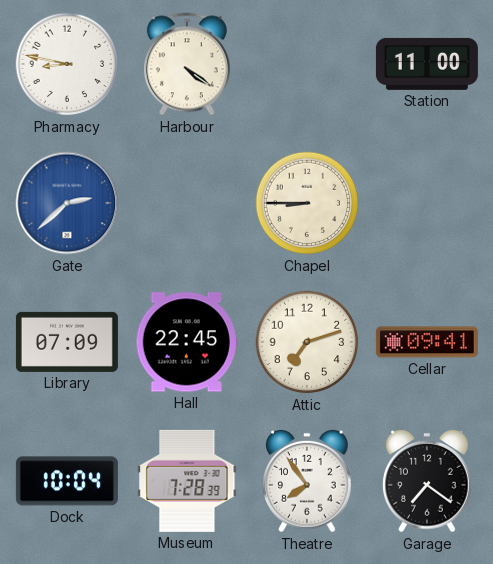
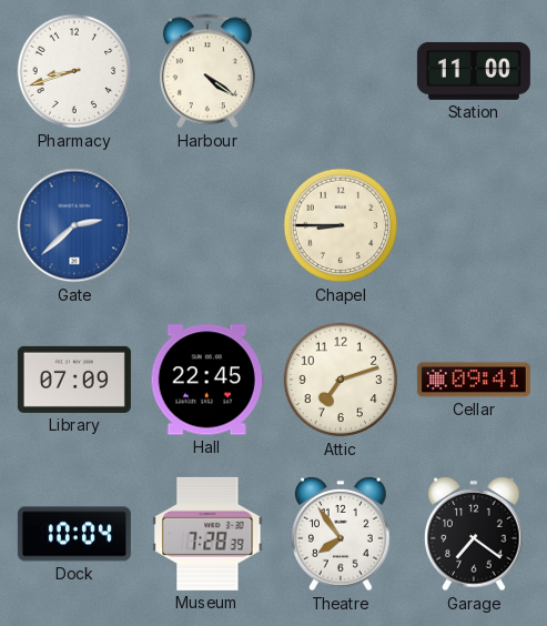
Pharmacy: 8:47 -> 8:42
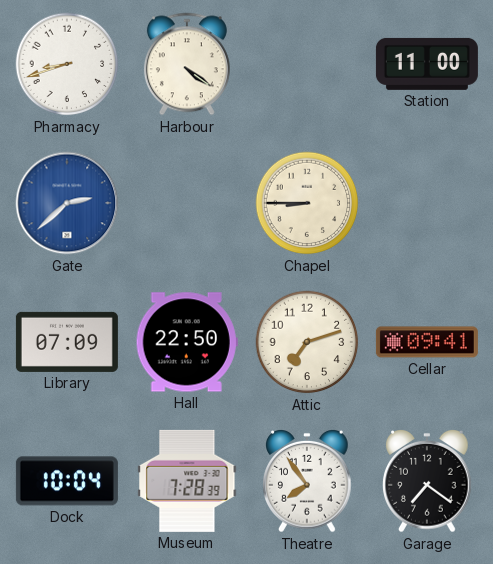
Hall: 22:45 -> 22:50
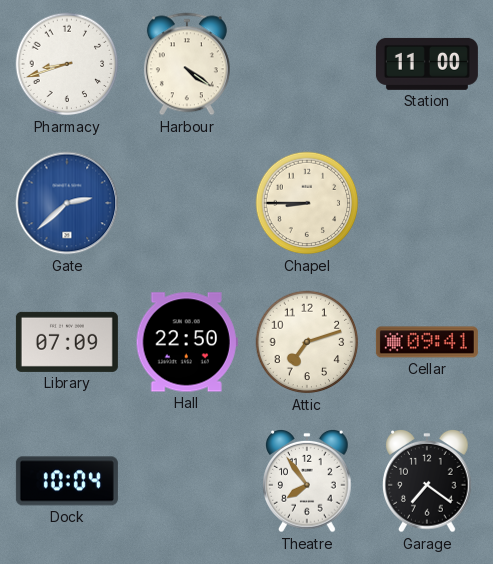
Museum: 7:28 -> none
